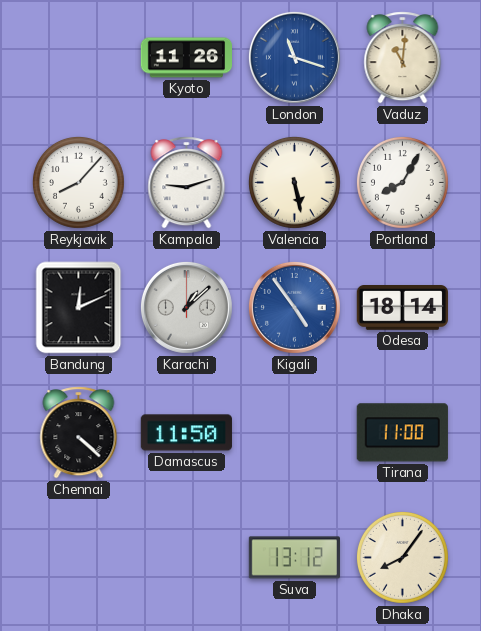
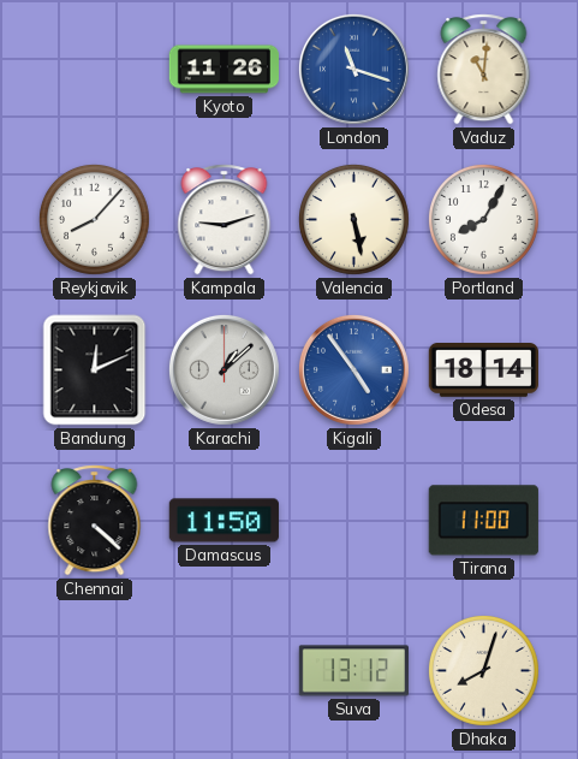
Dhaka: 8:06 -> 8:03
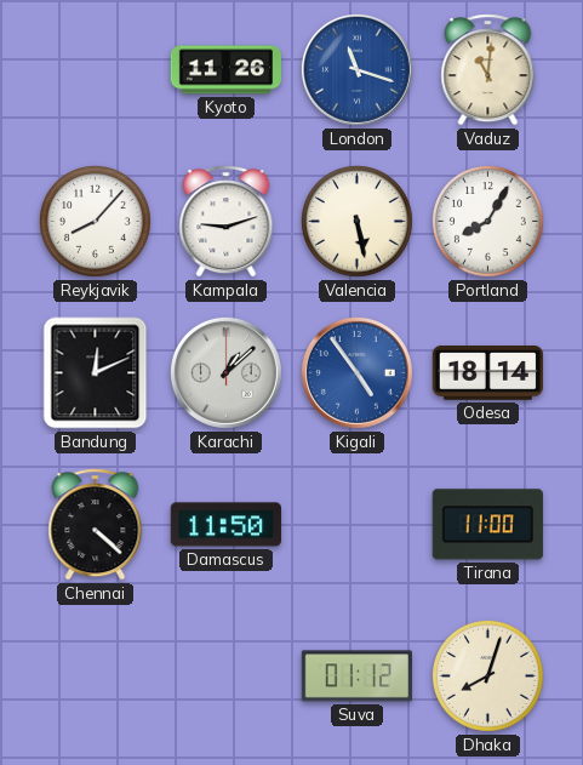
Suva: 13:12 -> 01:12
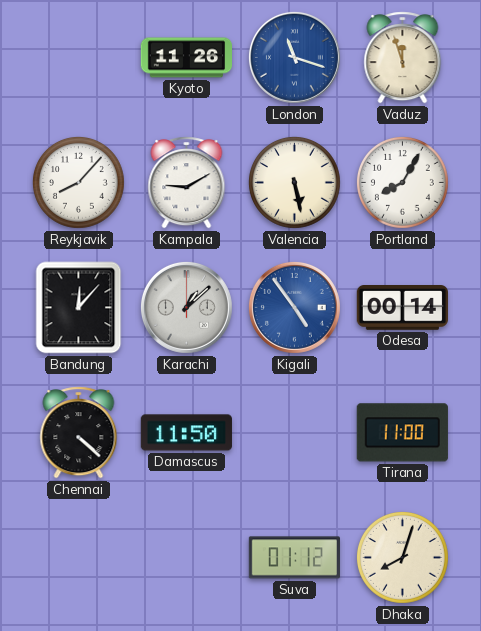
Vaduz: 11:01 -> 11:57
Kampala: 9:12 -> 9:10
Bandung: 12:11 -> 12:07
Odesa: 18:14 -> 00:14
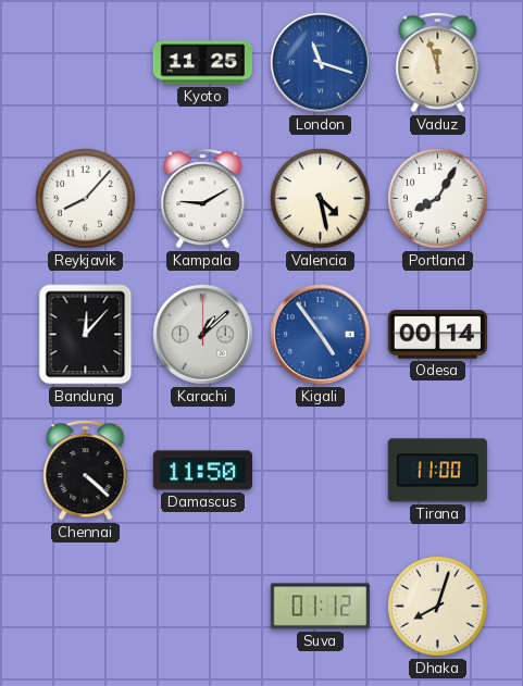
Kyoto: 11:26 -> 11:25
Valencia: 5:28 -> 4:28
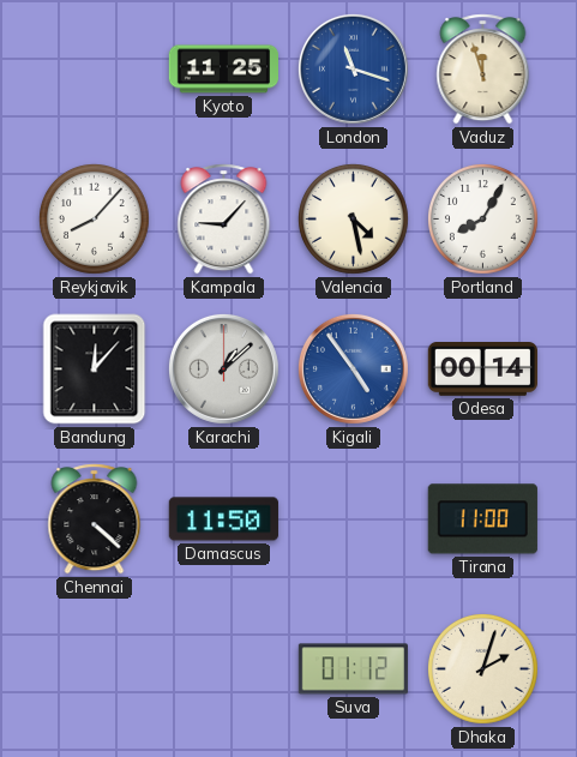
Kampala: 9:10 -> 9:07
Dhaka: 8:03 -> 2:03
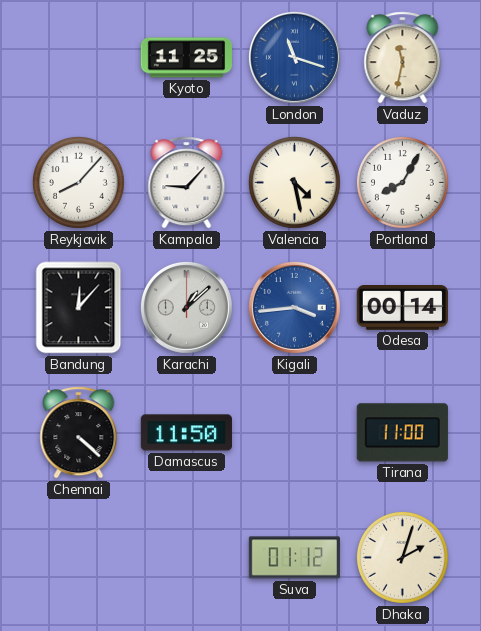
Vaduz: 11:57 -> 11:32
Kigali: 4:54 -> 3:44
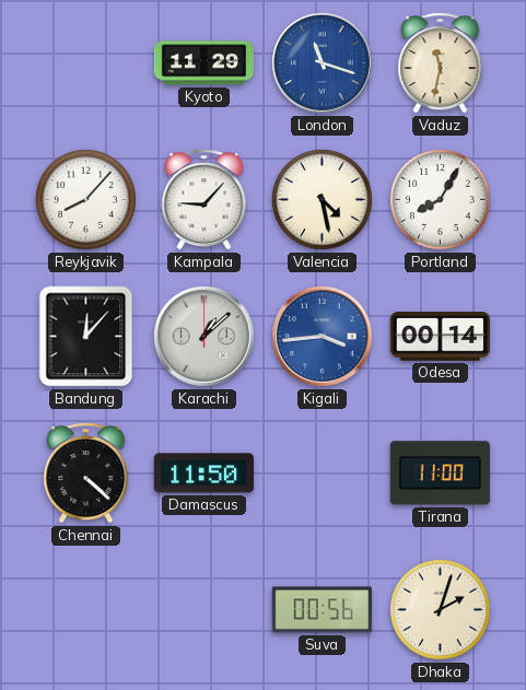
Kyoto: 11:25 -> 11:29
Suva: 01:12 -> 00:56
